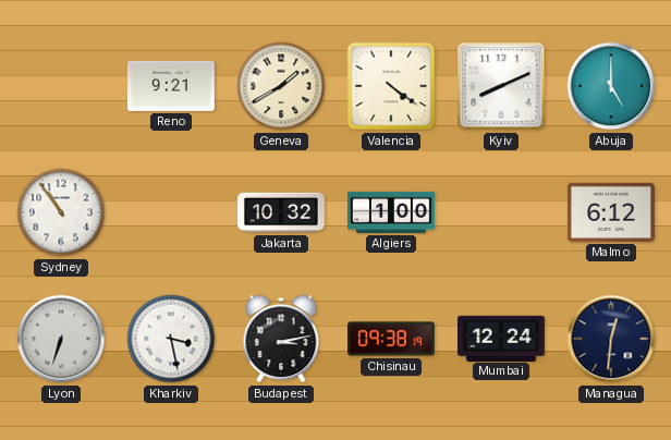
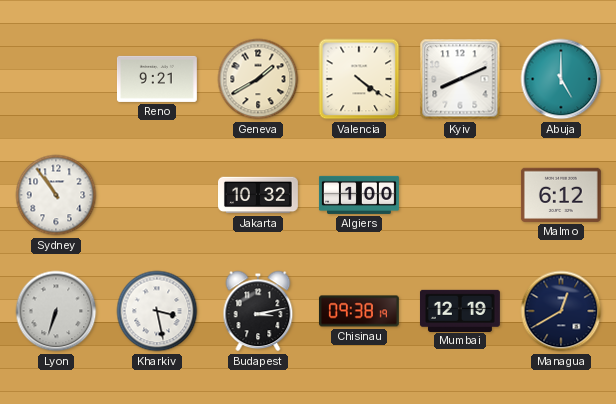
Mumbai: 12:24 -> 12:19
Managua: 12:31 -> 12:40
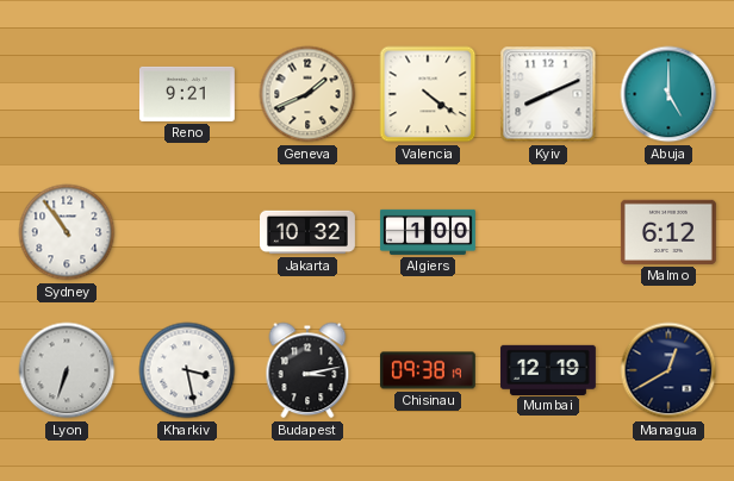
Geneva: 1:40 -> 1:41
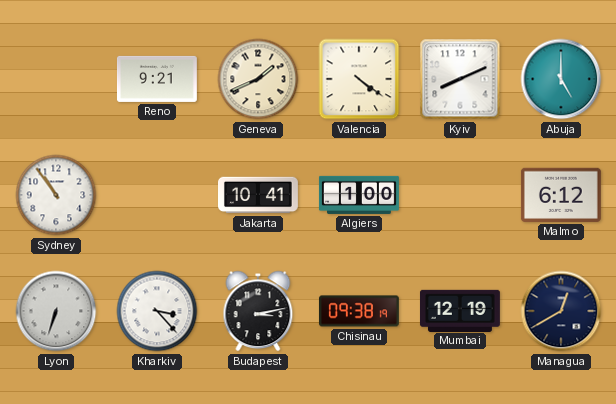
Jakarta: 10:32 -> 10:41
Kharkiv: 3:28 -> 3:23
